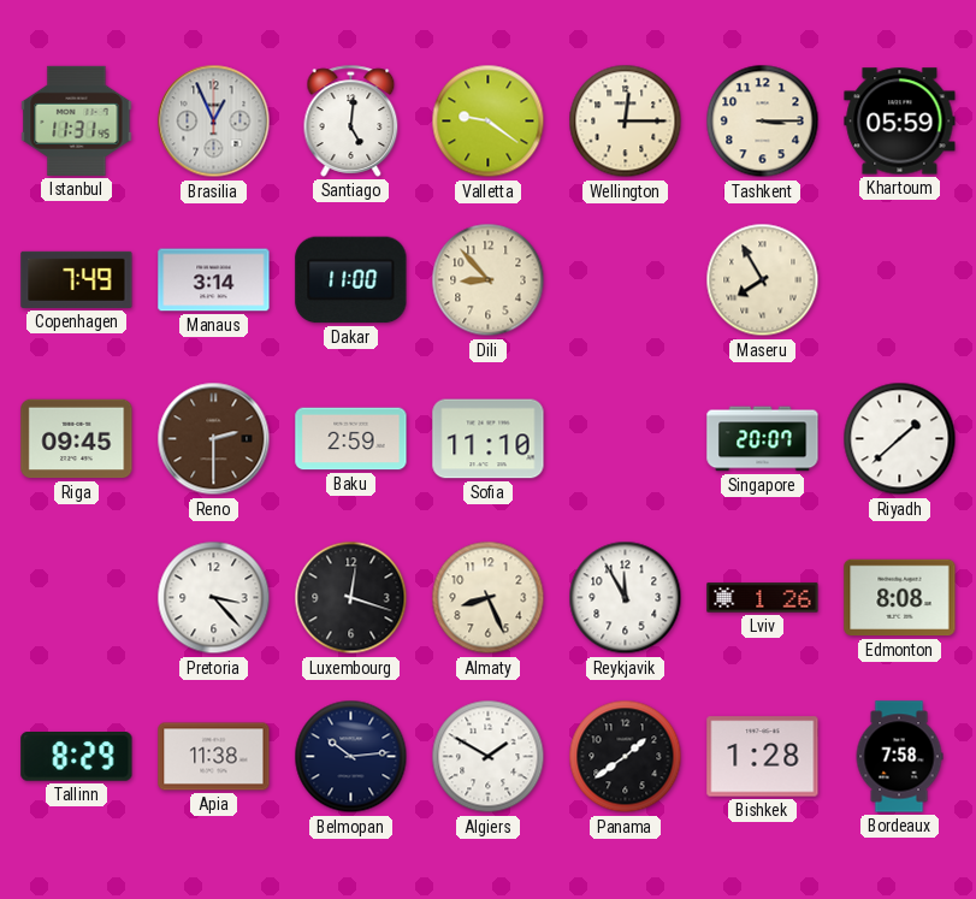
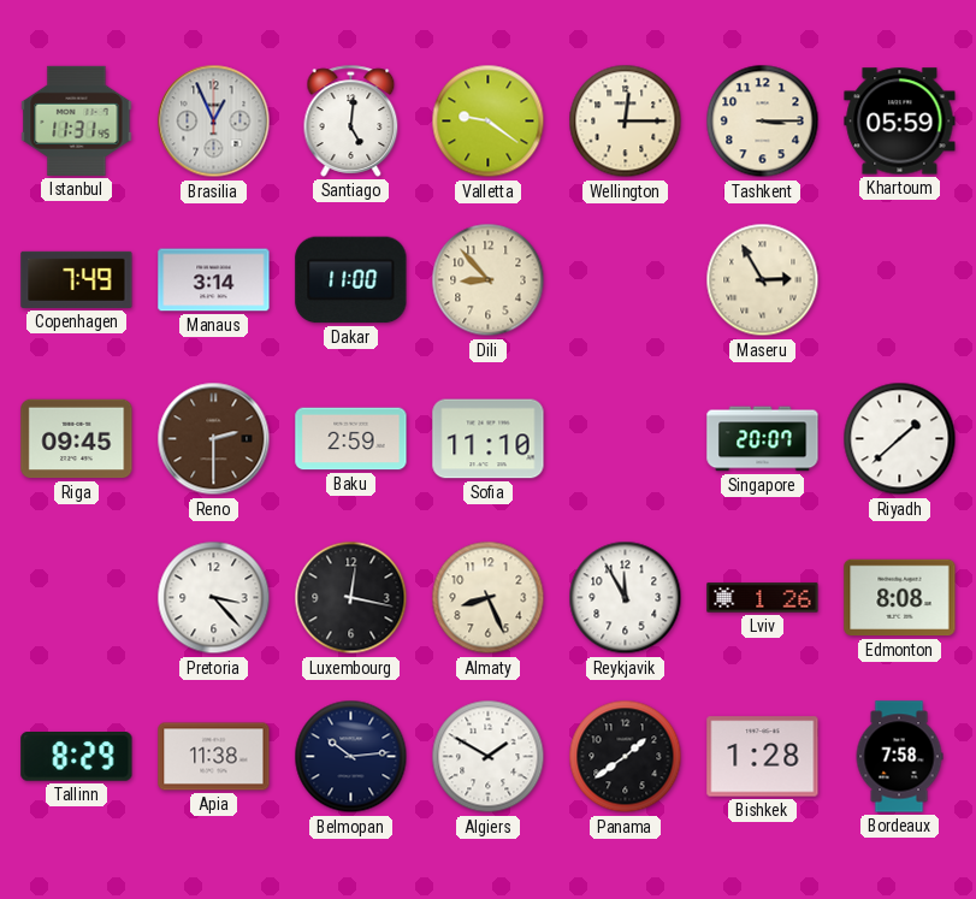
Maseru: 7:55 -> 2:55
Luxembourg: 12:18 -> 12:17
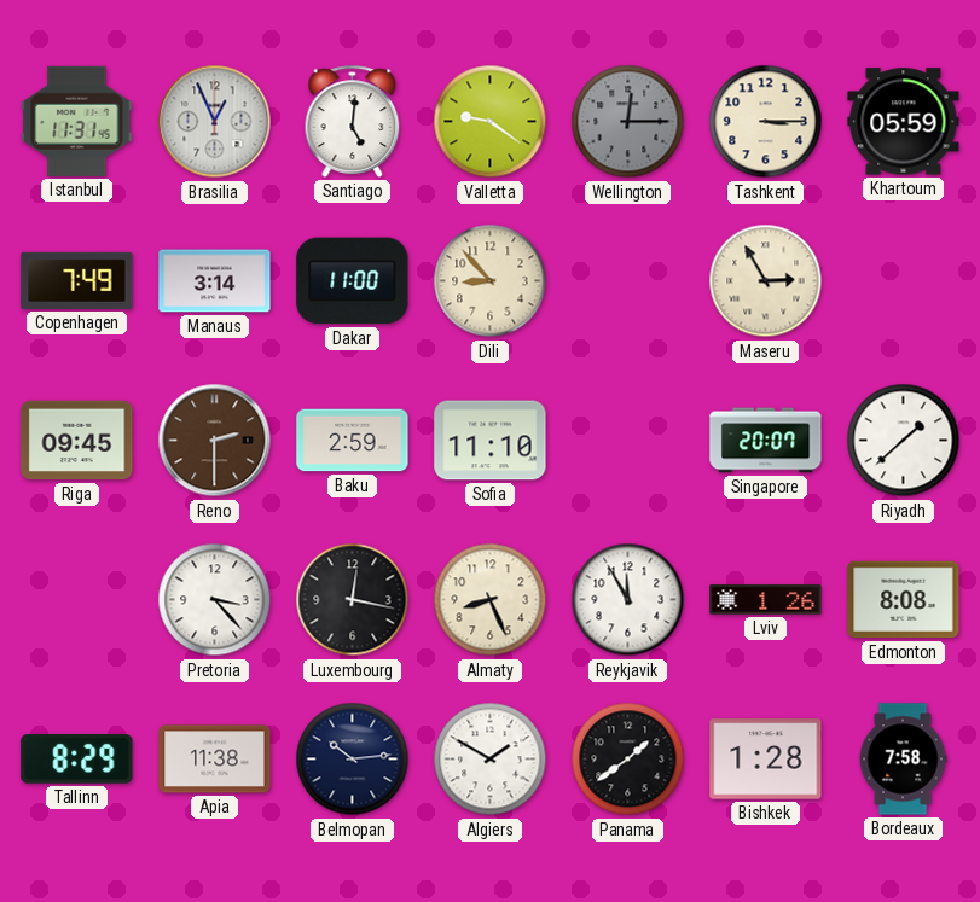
Wellington dial: cream -> grey
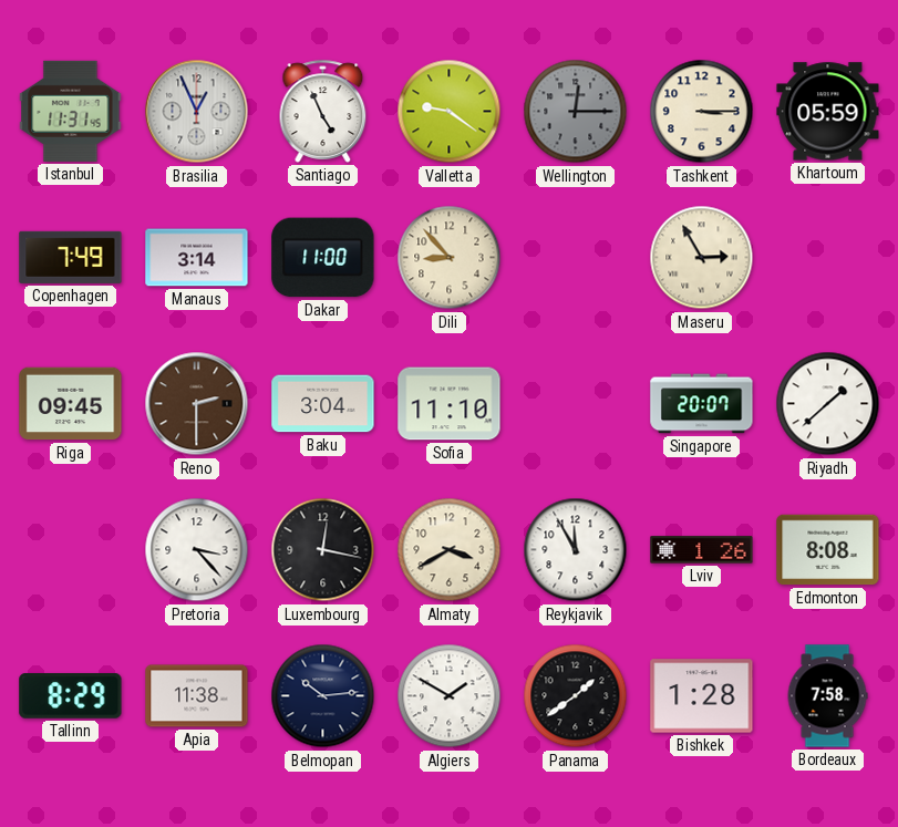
Santiago: 5:01 -> 4:56
Baku: 2:59 -> 3:04
Almaty: 8:26 -> 3:40
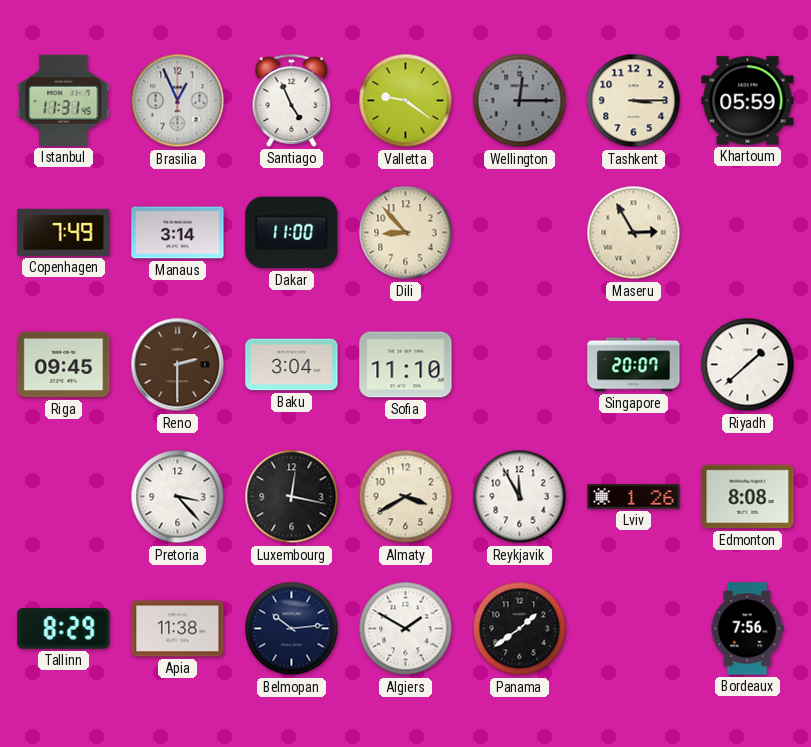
Bishkek: 1:28 -> none
Bordeaux: 7:58 -> 7:56
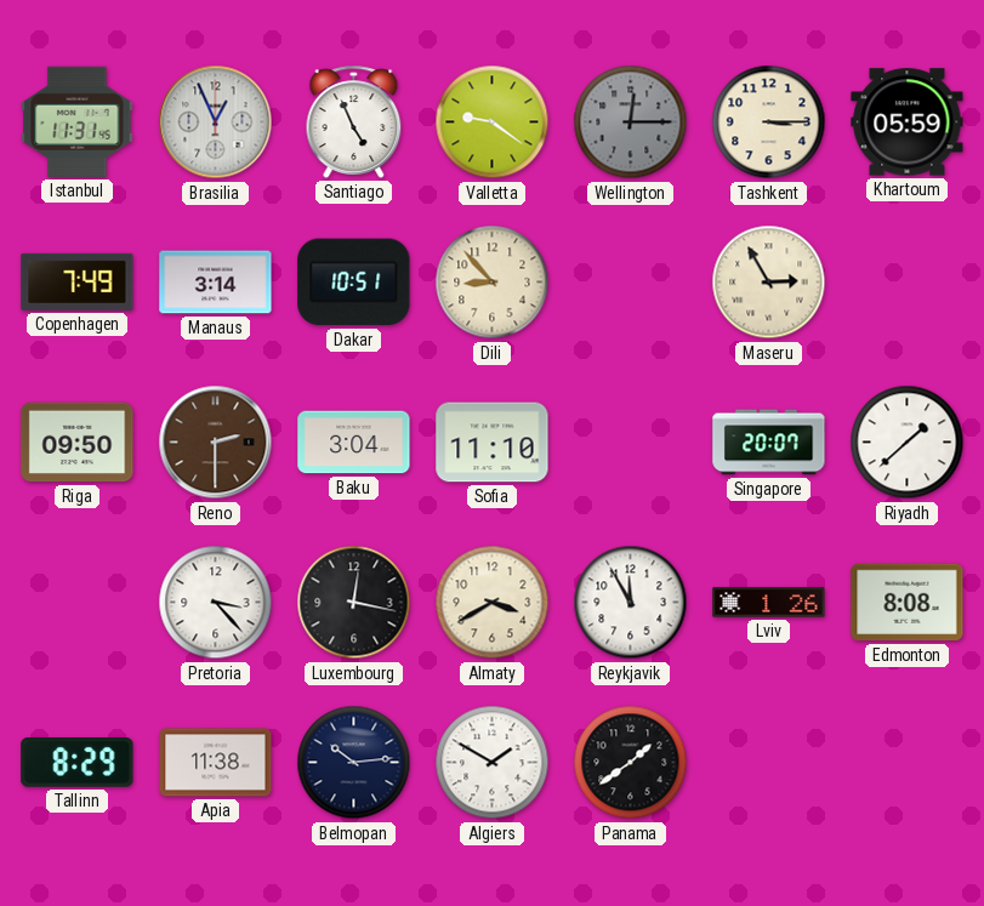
Dakar: 11:00 -> 10:51
Riga: 09:45 -> 09:50
Bordeaux: 7:56 -> none
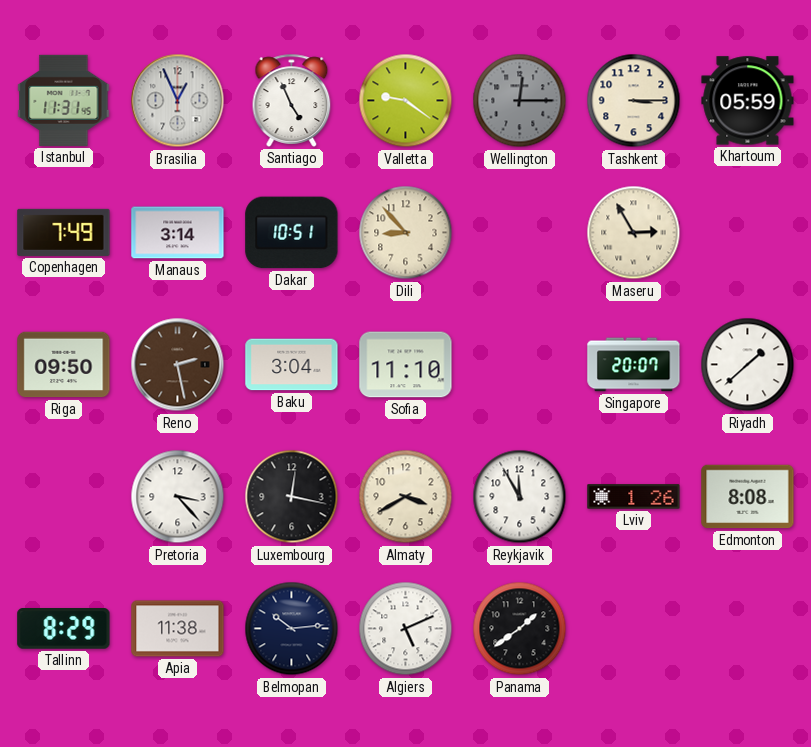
Reno: 2:30 -> 2:28
Algiers: 1:50 -> 5:11
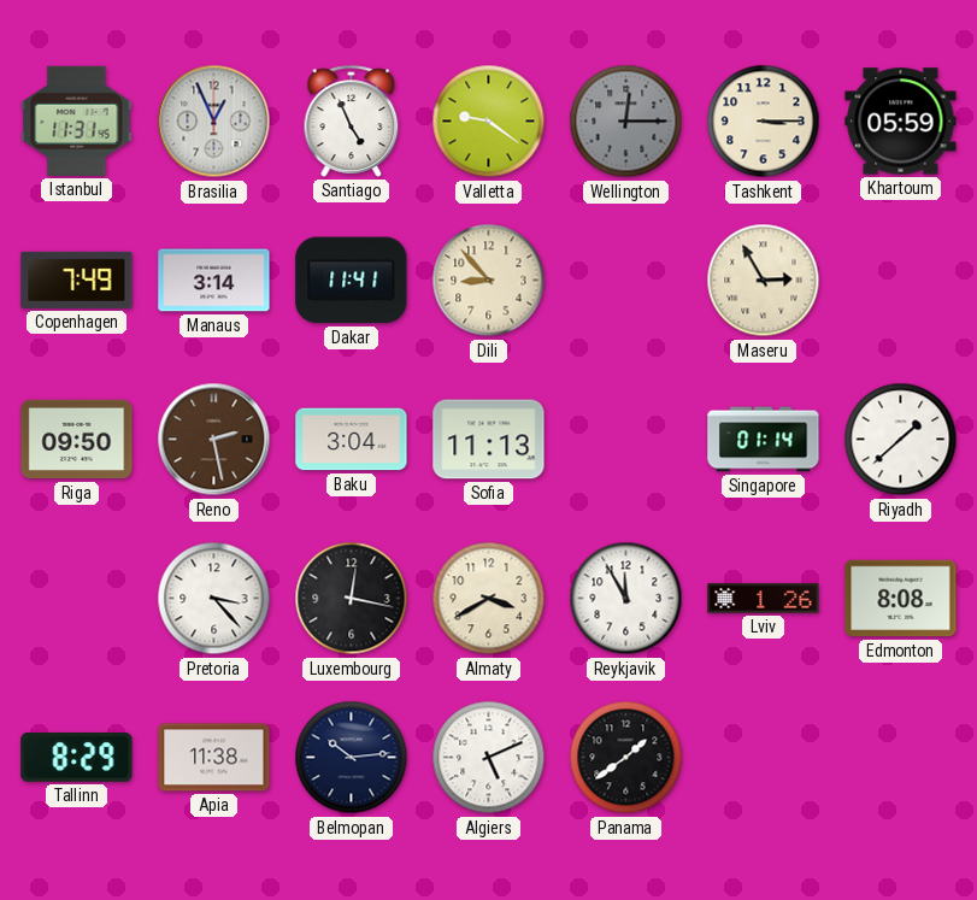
Dakar: 10:51 -> 11:41
Sofia: 11:10 -> 11:13
Singapore: 20:07 -> 01:14
